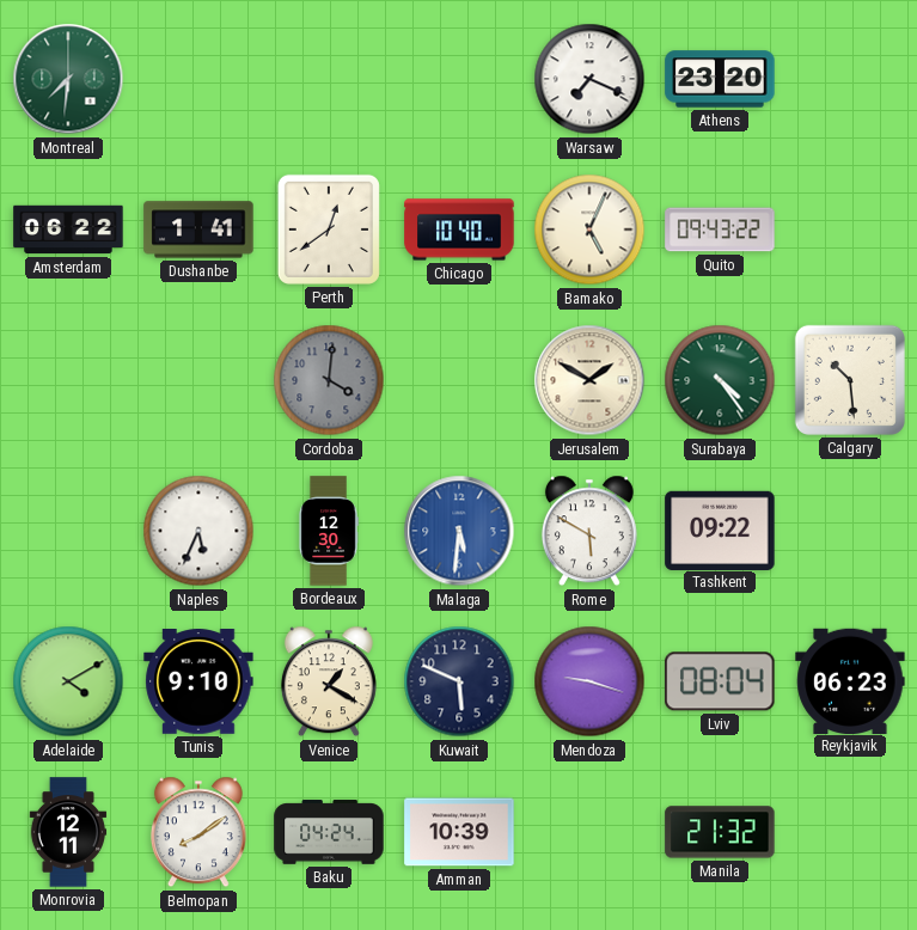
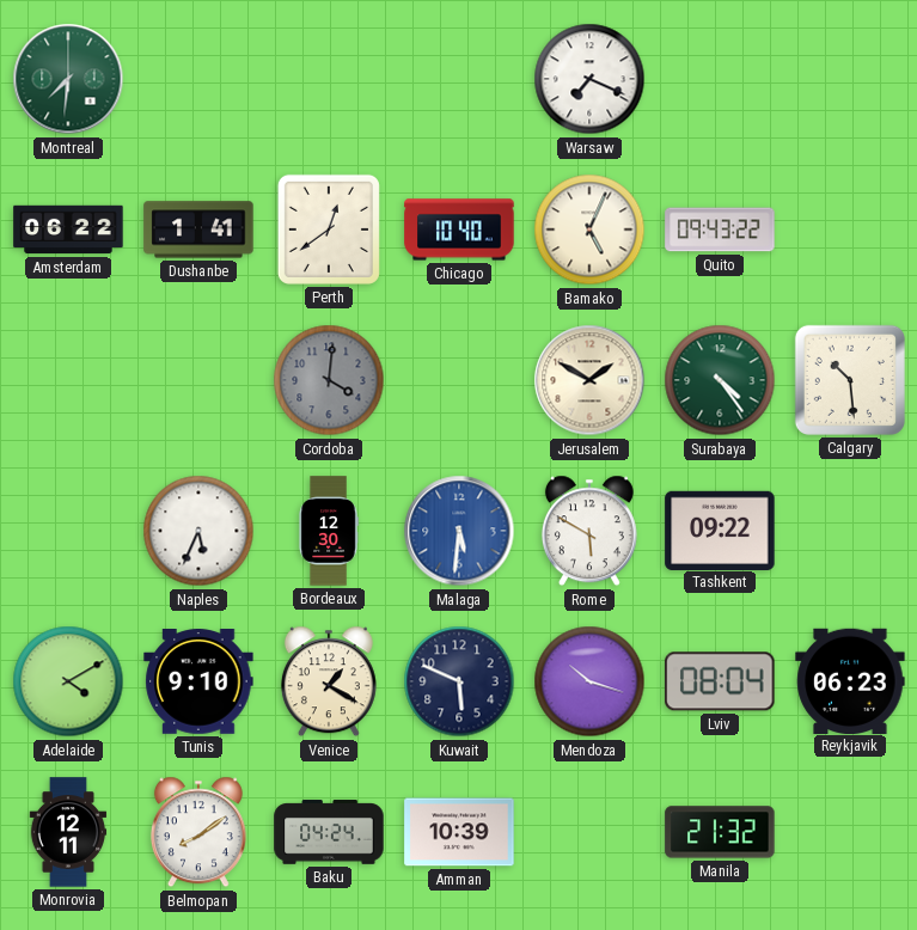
Athens: 23:20 -> none
Mendoza: 9:18 -> 10:18
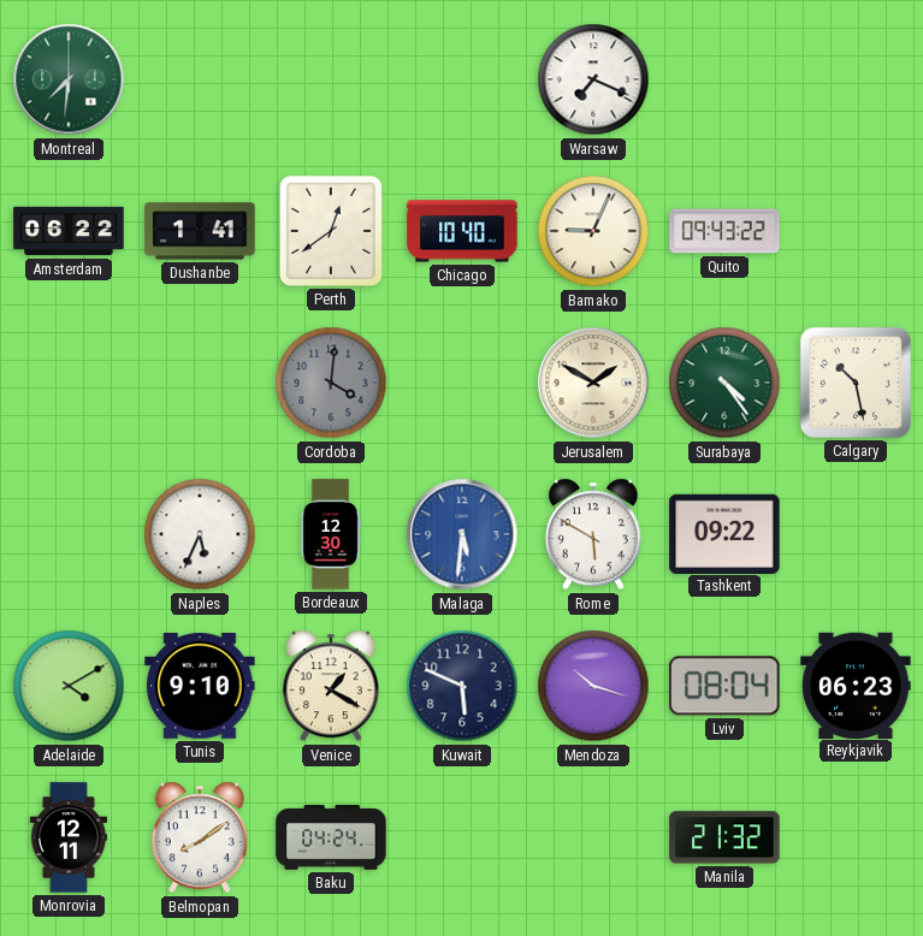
Bamako: 5:04 -> 9:04
Calgary: 10:29 -> 10:28
Amman: 10:39 -> none
